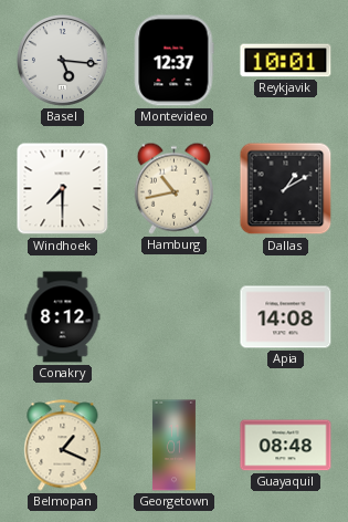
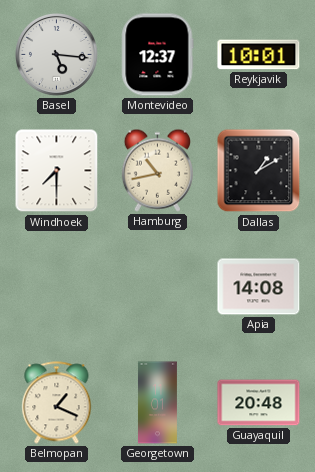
Conakry: 8:12 -> none
Guayaquil: 08:48 -> 20:48
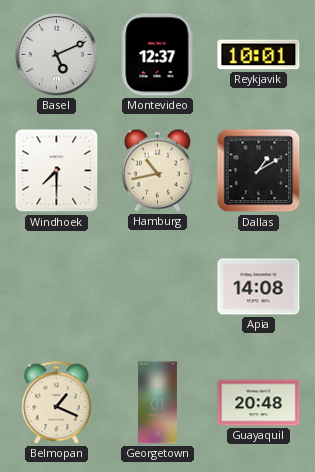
Basel: 5:16 -> 5:11
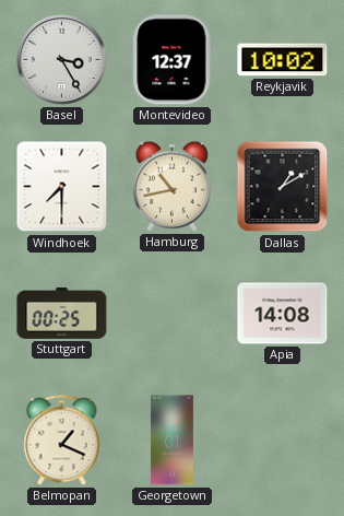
Basel: 5:11 -> 3:25
Reykjavik: 10:01 -> 10:02
Stuttgart: none -> 00:25
Guayaquil: 20:48 -> none
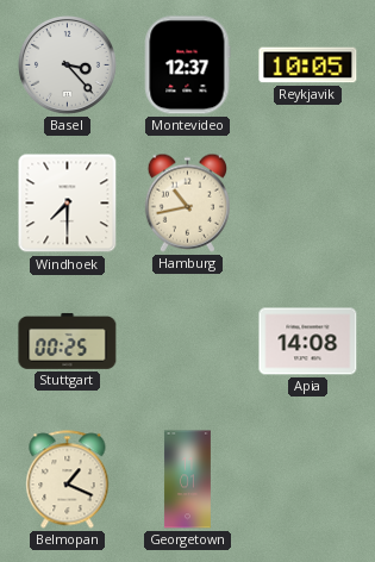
Basel: 3:25 -> 3:23
Reykjavik: 10:02 -> 10:05
Dallas: 1:10 -> none
